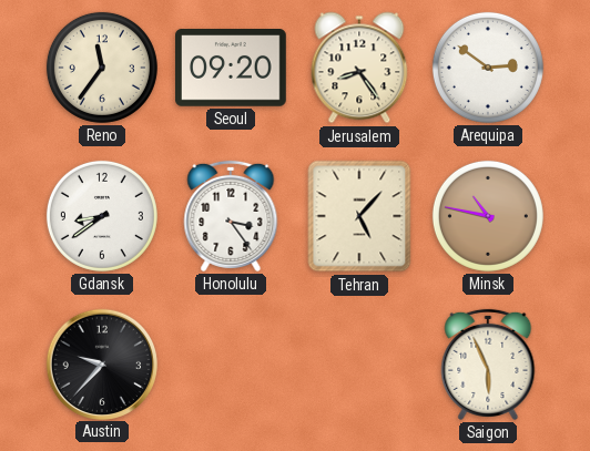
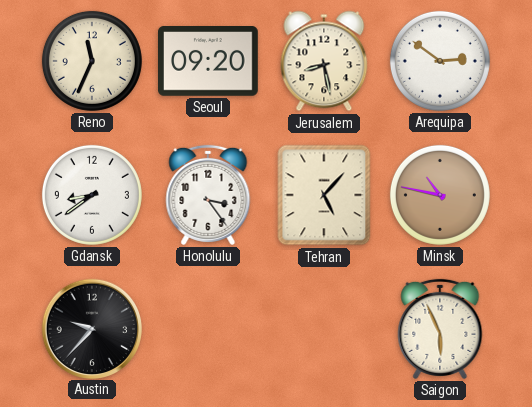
Reno: 11:36 -> 11:34
Jerusalem: 8:24 -> 8:28
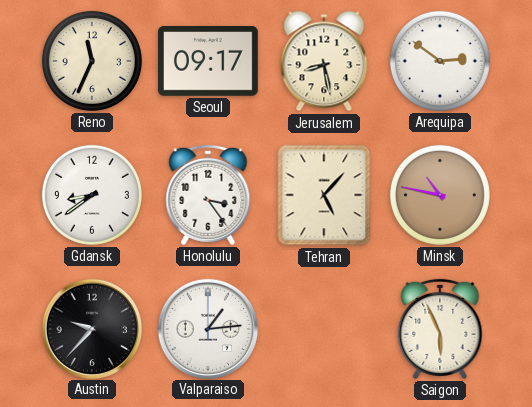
Seoul: 09:20 -> 09:17
Valparaiso: none -> 1:14
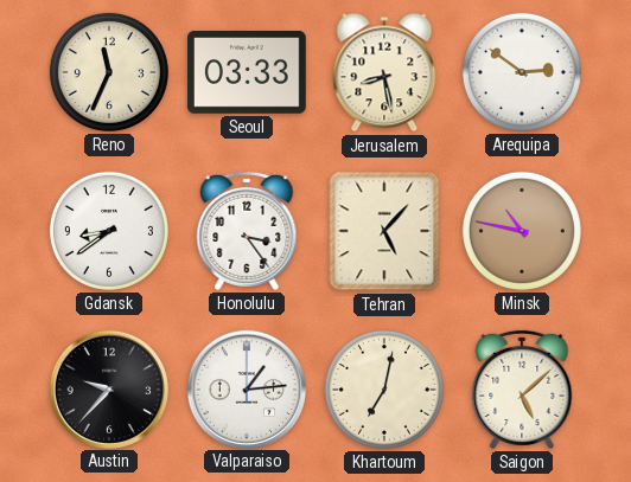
Seoul: 09:17 -> 03:33
Khartoum: none -> 7:02
Saigon: 5:56 -> 5:08
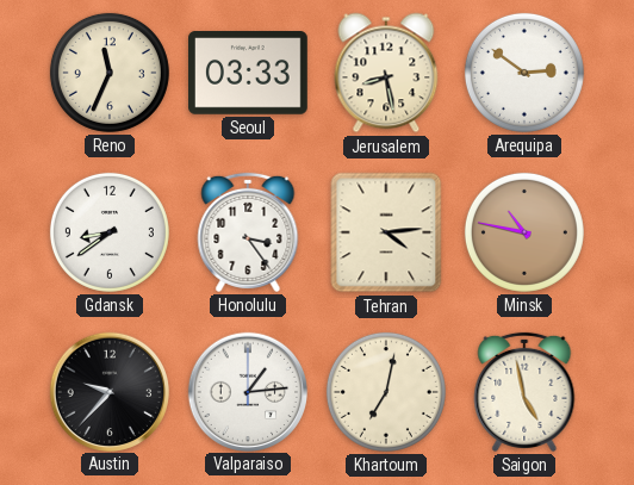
Tehran: 5:07 -> 4:14
Saigon: 5:08 -> 4:58
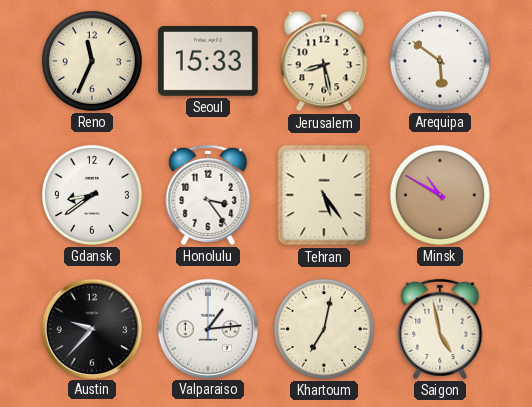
Seoul: 03:33 -> 15:33
Arequipa: 2:51 -> 5:51
Tehran: 4:14 -> 5:24
Minsk: 10:47 -> 10:50
